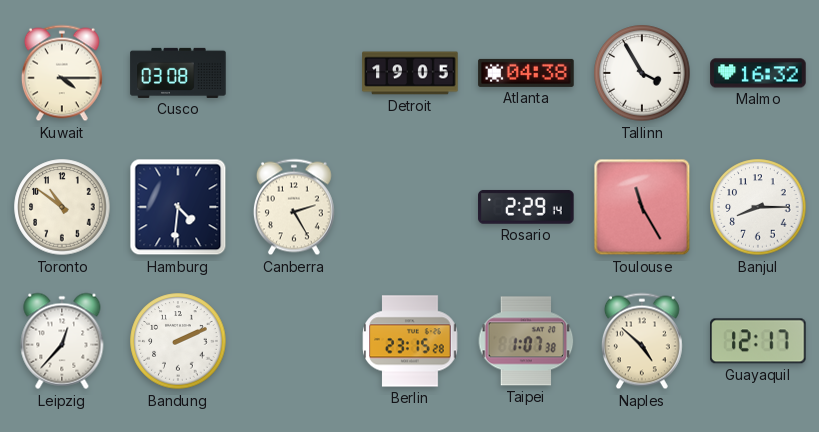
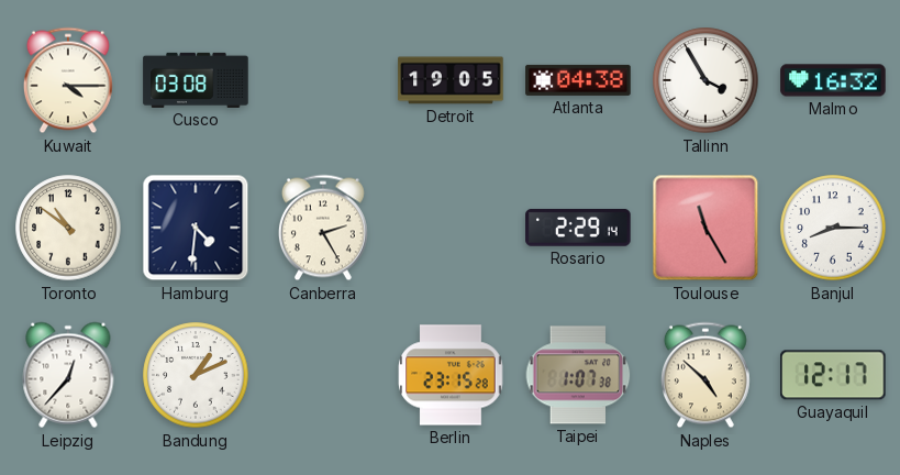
Bandung: 2:11 -> 1:11
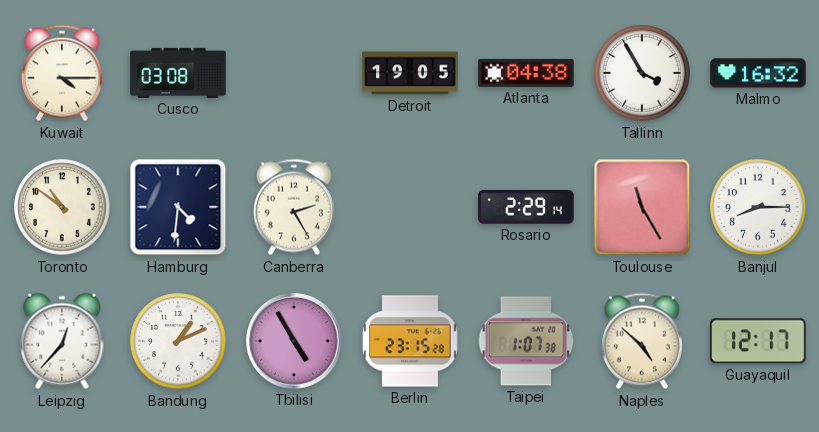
Tbilisi: none -> 4:55
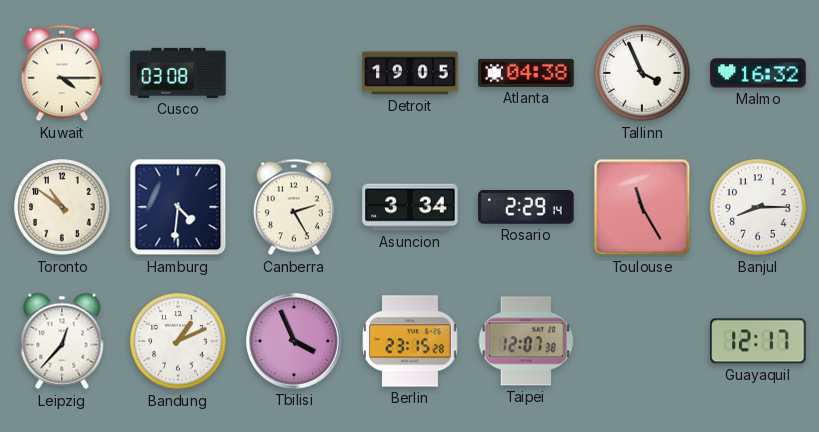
Tallinn: 3:55 -> 3:56
Asuncion: none -> 3:34
Tbilisi: 4:55 -> 3:56
Taipei: 1:07 -> 12:07
Naples: 4:52 -> none
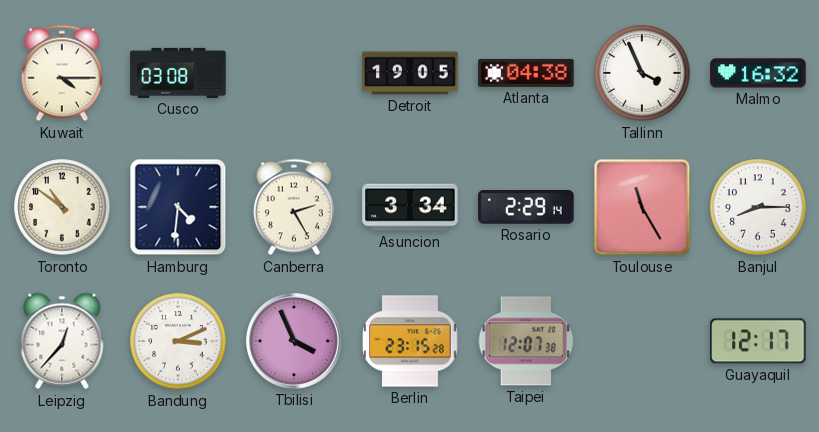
Bandung: 1:11 -> 3:11
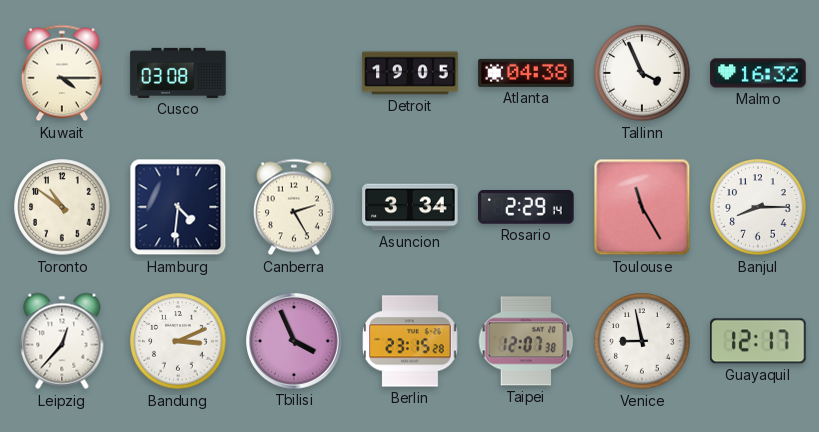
Venice: none -> 8:58
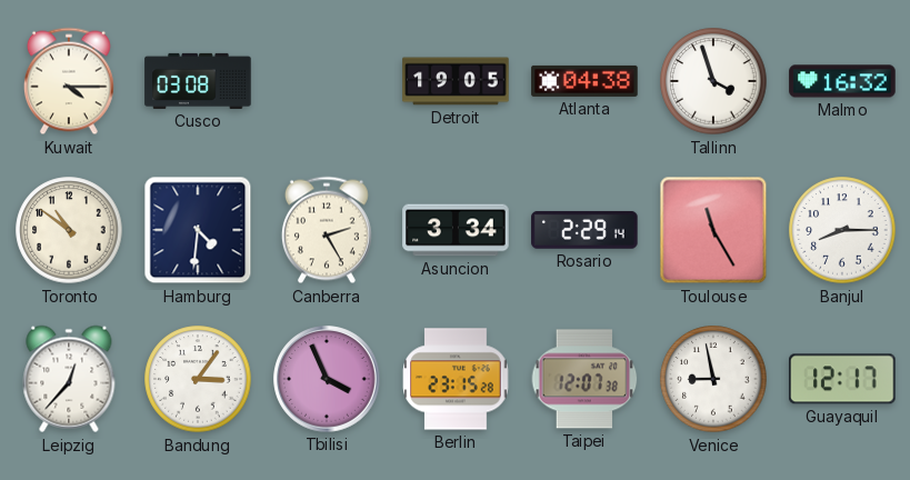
Tallinn: 3:56 -> 3:57
Bandung: 3:11 -> 3:06
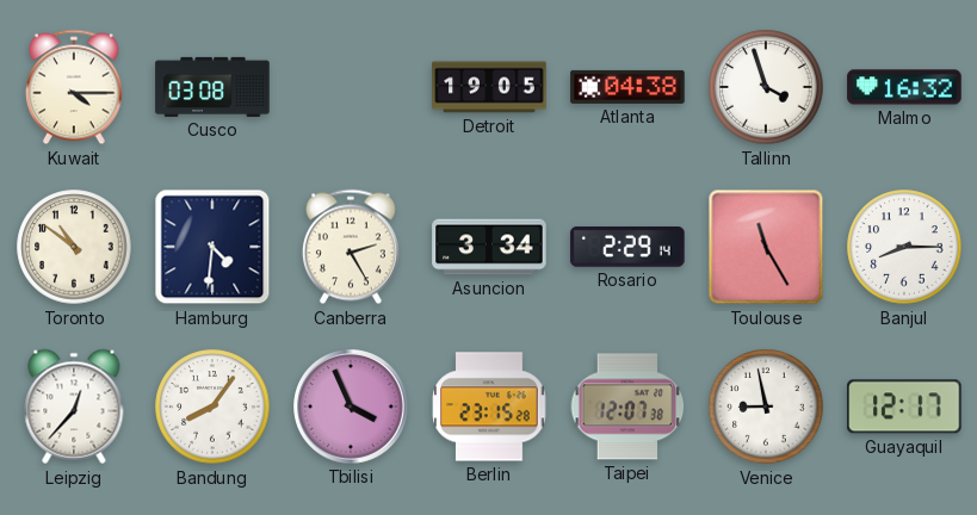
Bandung: 3:06 -> 8:06
